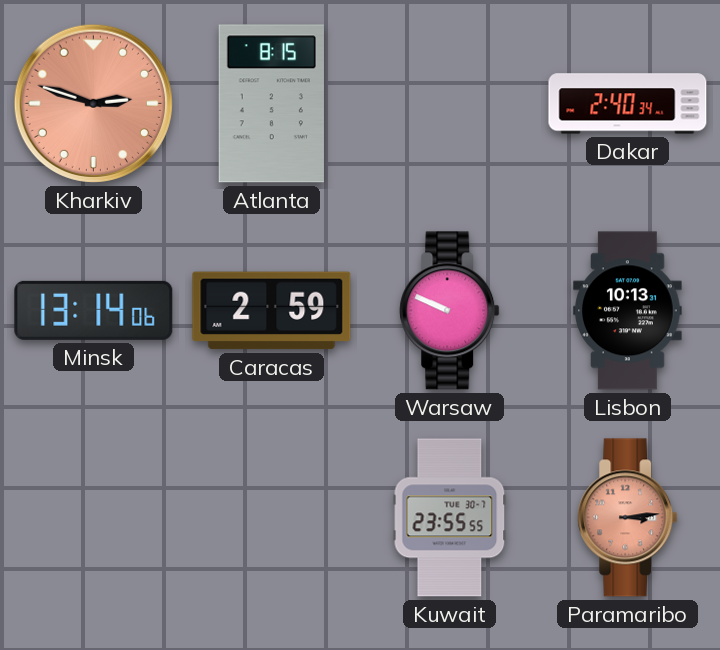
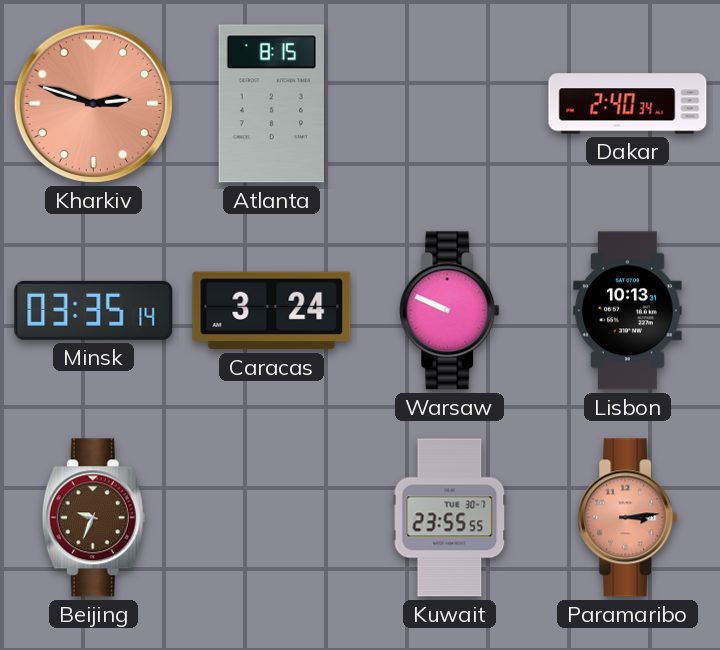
Minsk: 13:14 -> 03:35
Caracas: 2:59 -> 3:24
Beijing: none -> 9:34
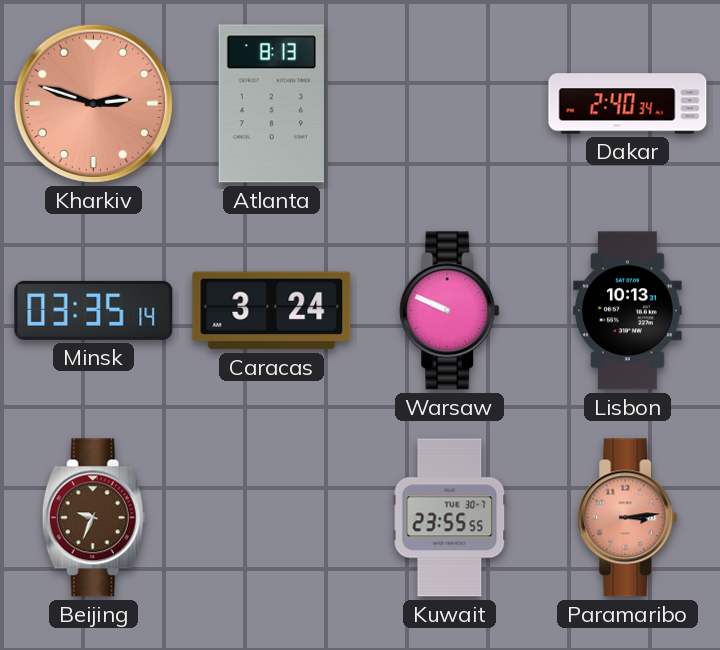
Atlanta: 8:15 -> 8:13
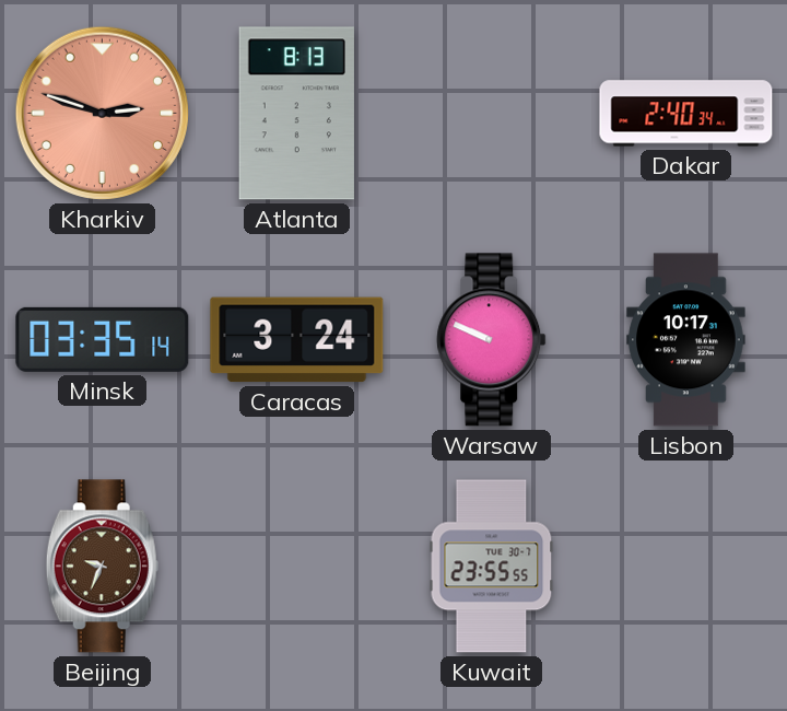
Lisbon: 10:13 -> 10:17
Paramaribo: 3:14 -> none
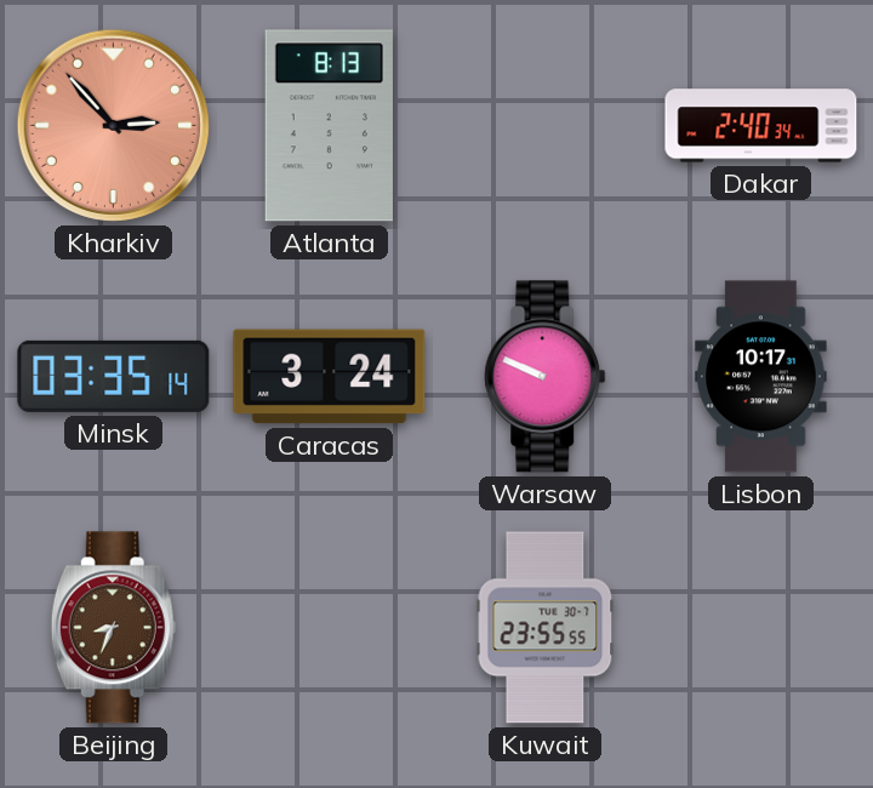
Kharkiv: 2:48 -> 2:53
Beijing: 9:34 -> 8:34
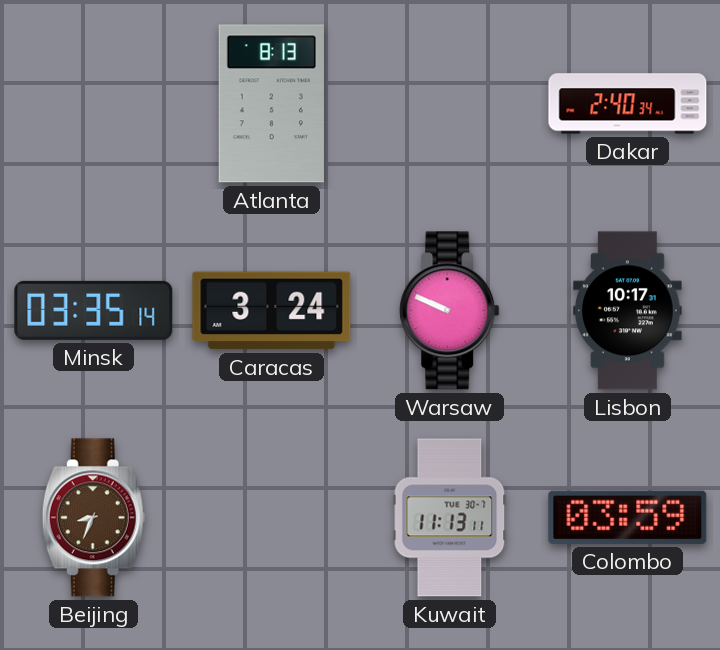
Kharkiv: 2:53 -> none
Kuwait: 23:55 -> 11:13
Colombo: none -> 03:59
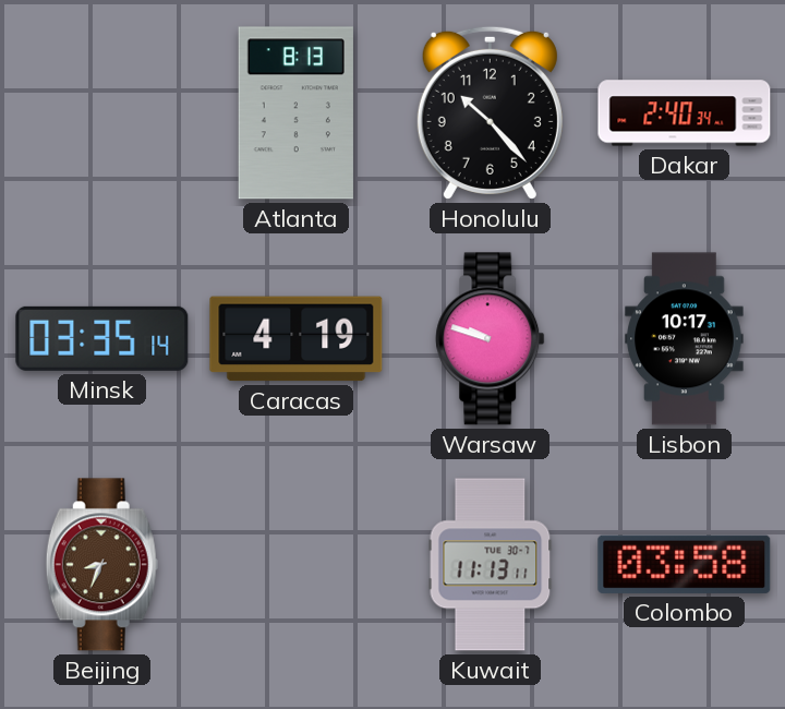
Honolulu: none -> 10:23
Caracas: 3:24 -> 4:19
Warsaw: 9:49 -> 9:48
Colombo: 03:59 -> 03:58
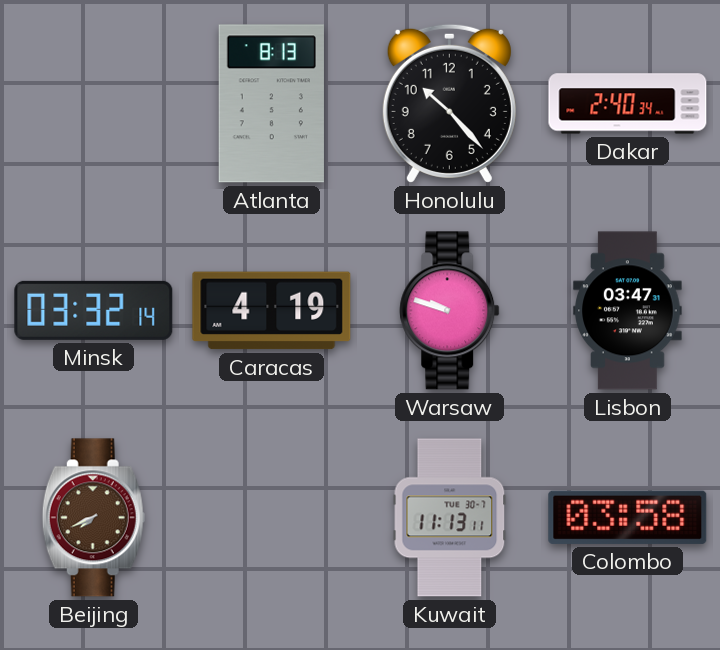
Minsk: 03:35 -> 03:32
Lisbon: 10:17 -> 03:47
Beijing: 8:34 -> 7:41
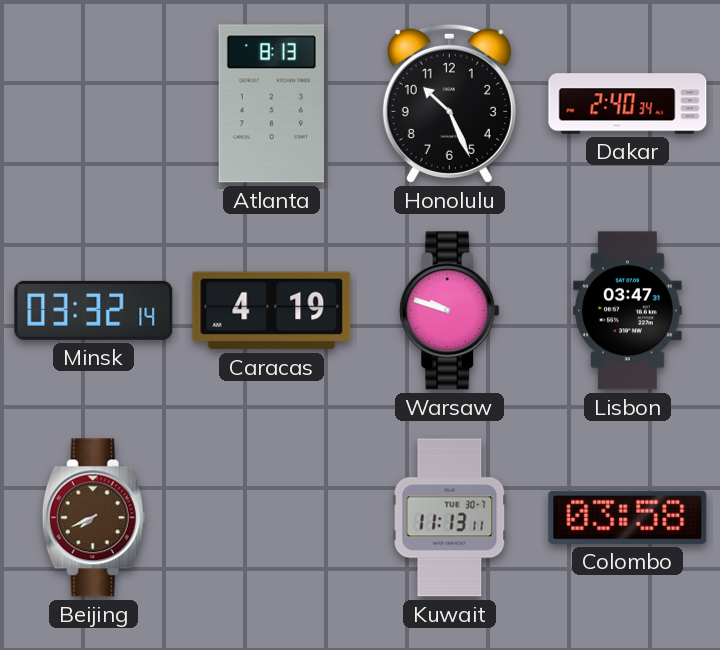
Honolulu: 10:23 -> 10:26
